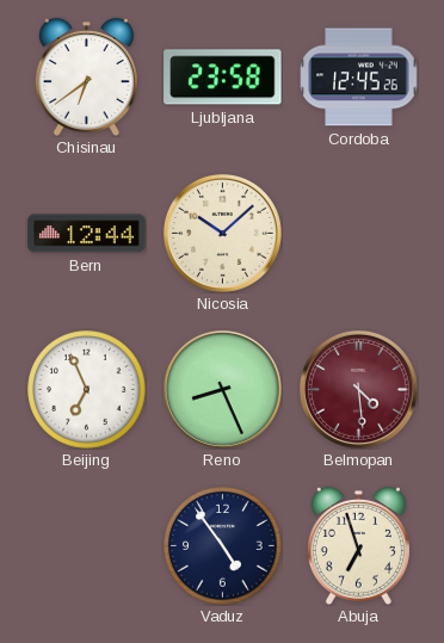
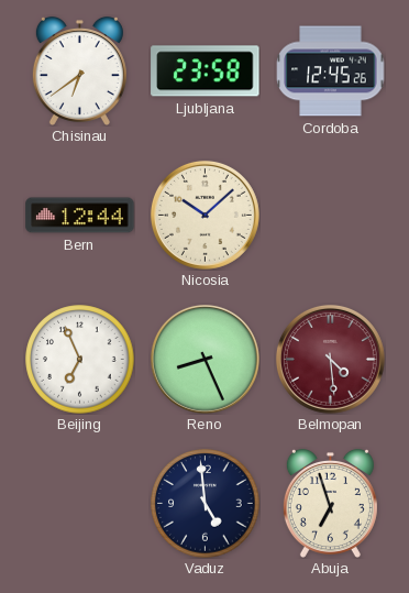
Vaduz: 4:54 -> 4:59
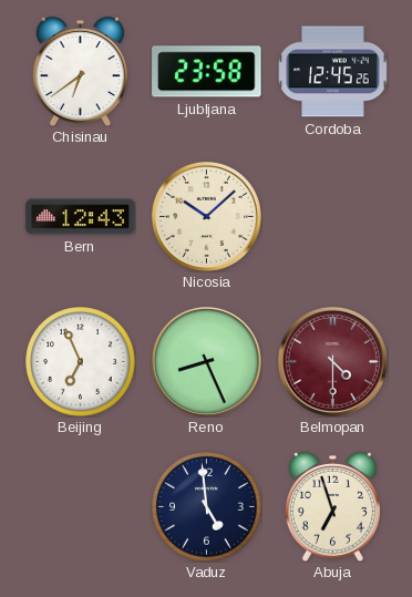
Bern: 12:44 -> 12:43
Belmopan: 4:29 -> 4:30
